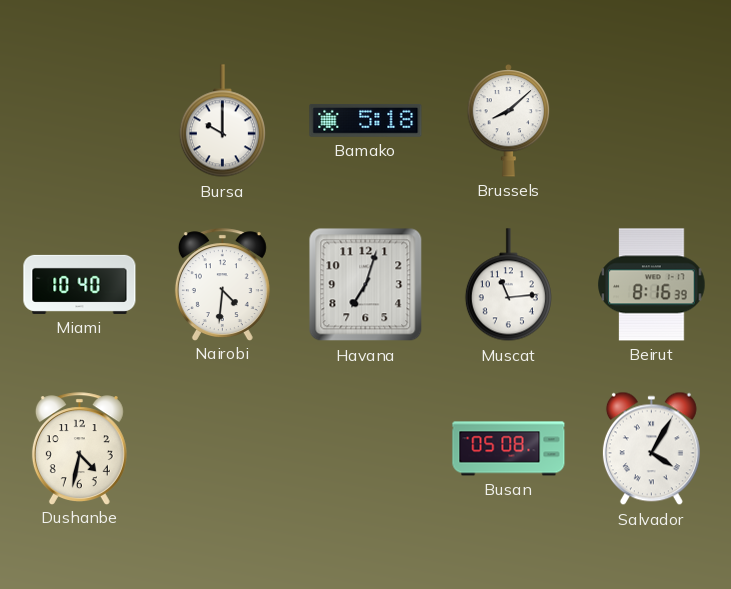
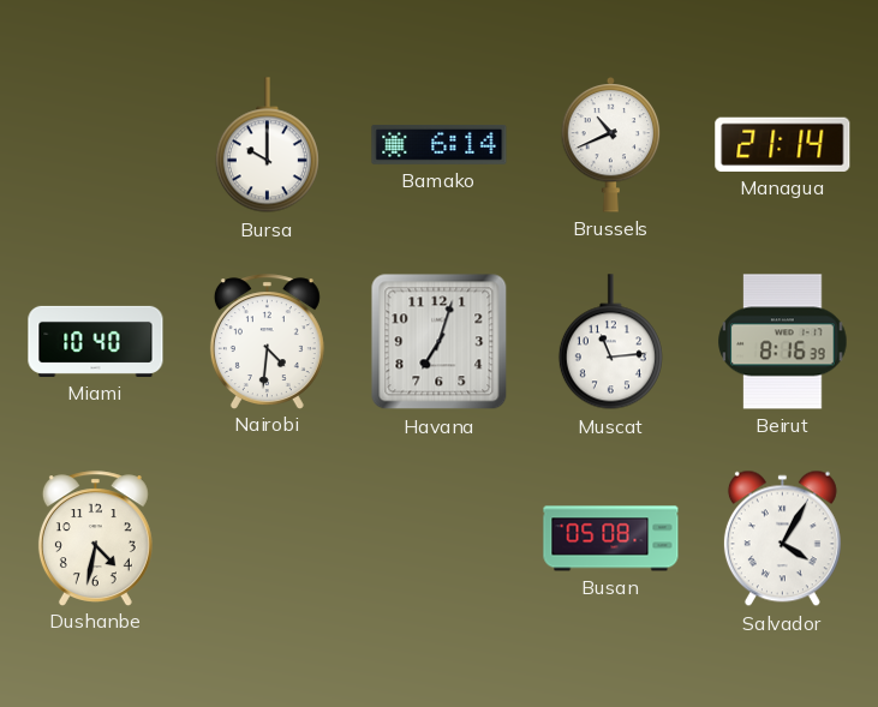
Bamako: 5:18 -> 6:14
Brussels: 8:08 -> 10:41
Managua: none -> 21:14
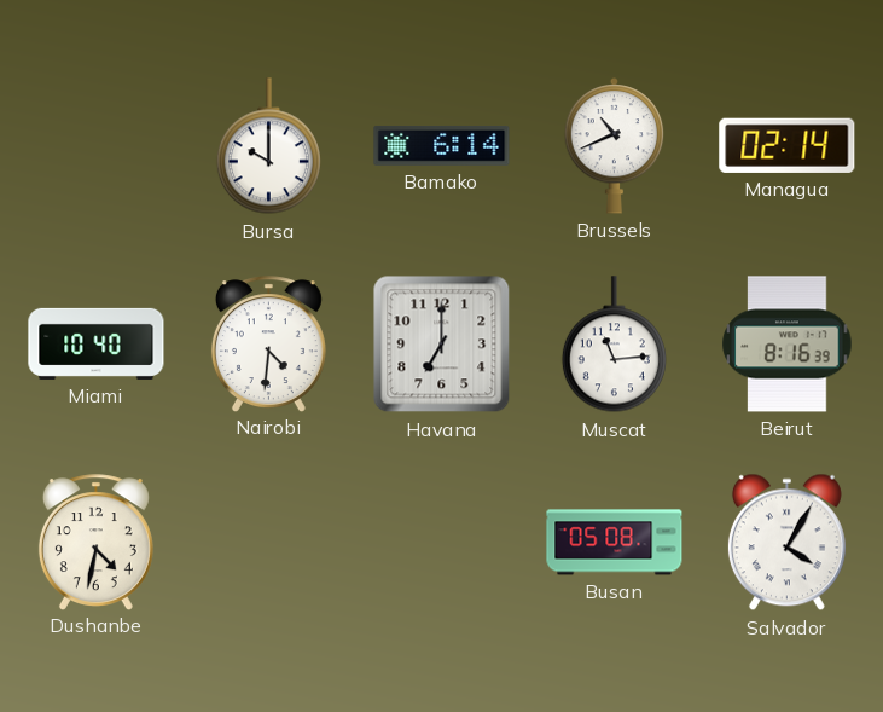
Managua: 21:14 -> 02:14
Havana: 7:03 -> 7:00
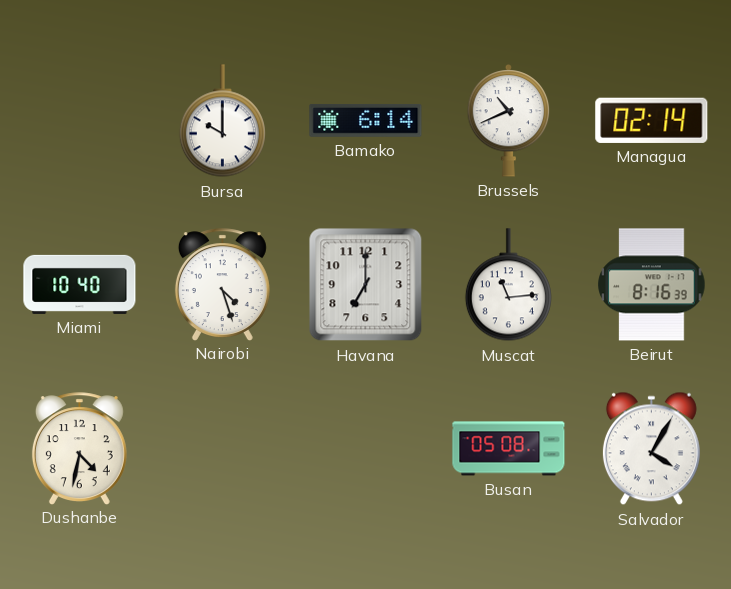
Nairobi: 4:31 -> 4:27
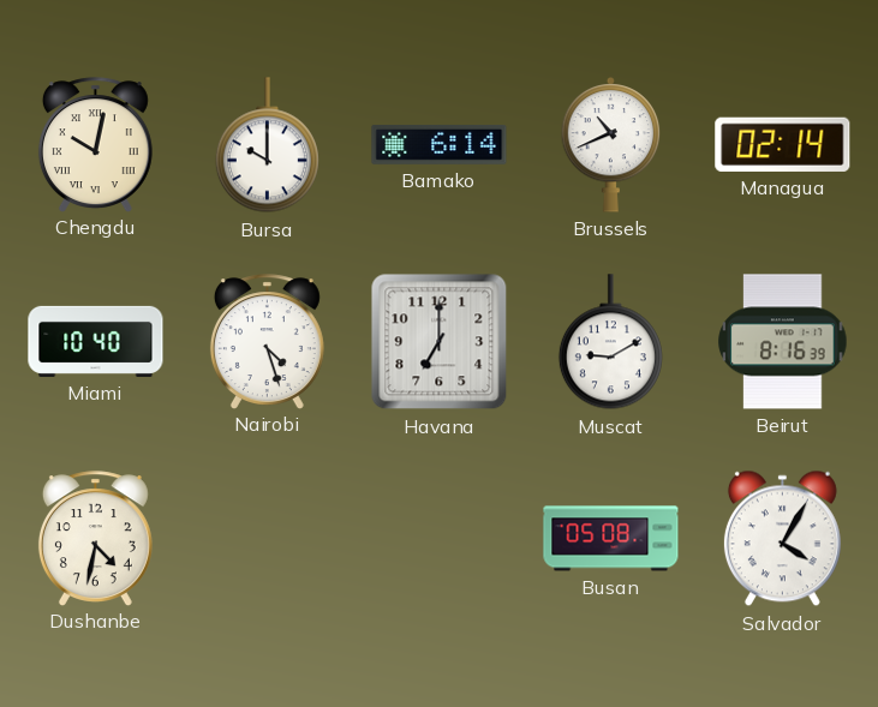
Chengdu: none -> 10:02
Muscat: 11:14 -> 9:10
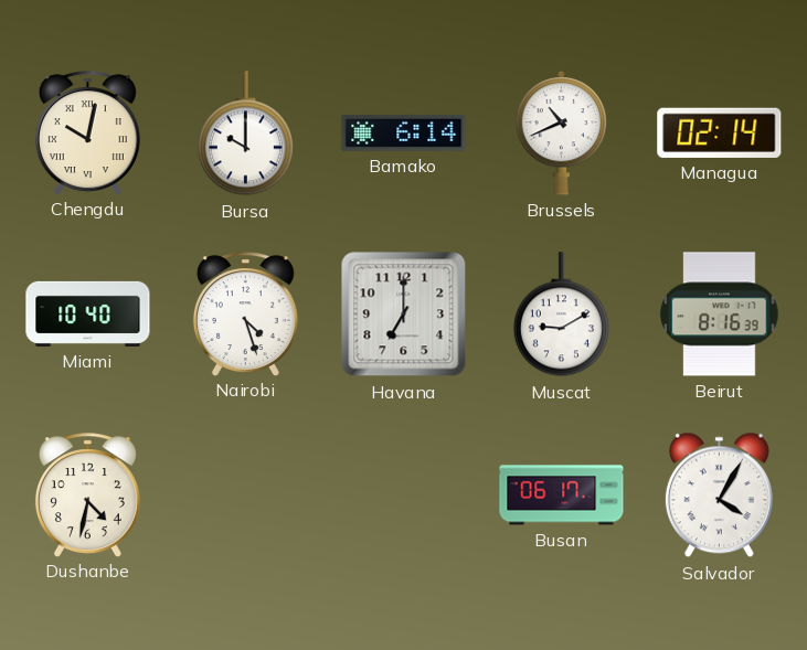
Busan: 05:08 -> 06:17
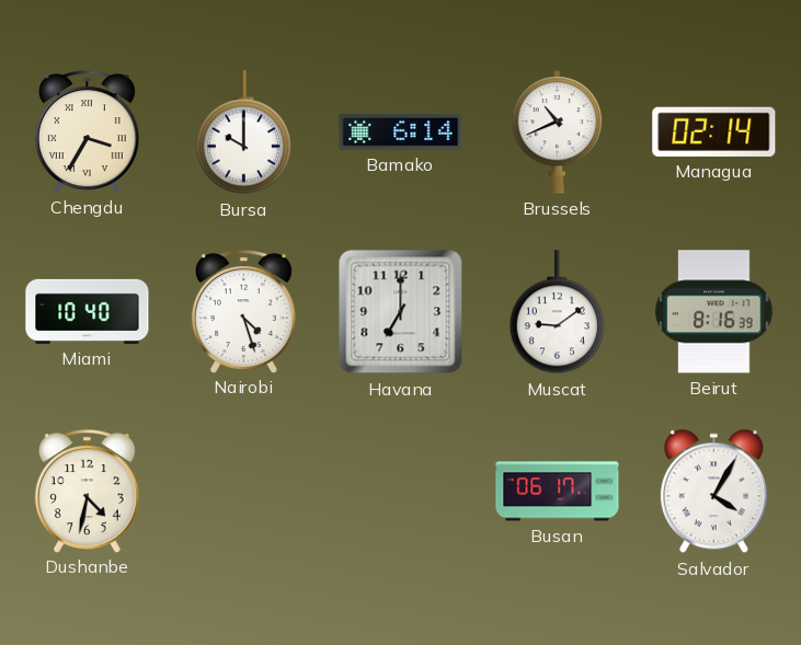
Chengdu: 10:02 -> 3:35
Muscat: 9:10 -> 9:09
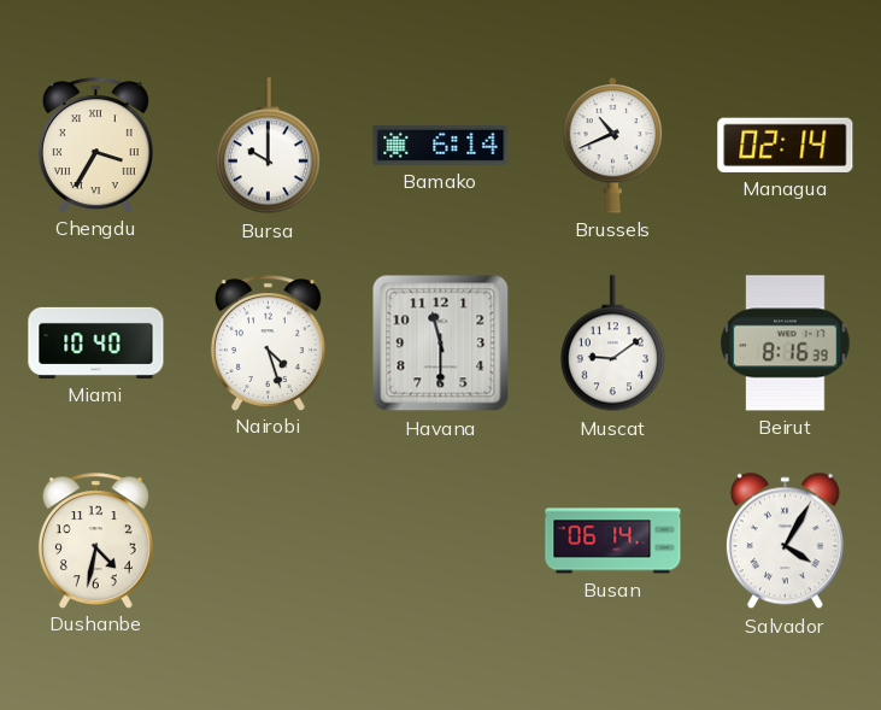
Havana: 7:00 -> 11:30
Busan: 06:17 -> 06:14
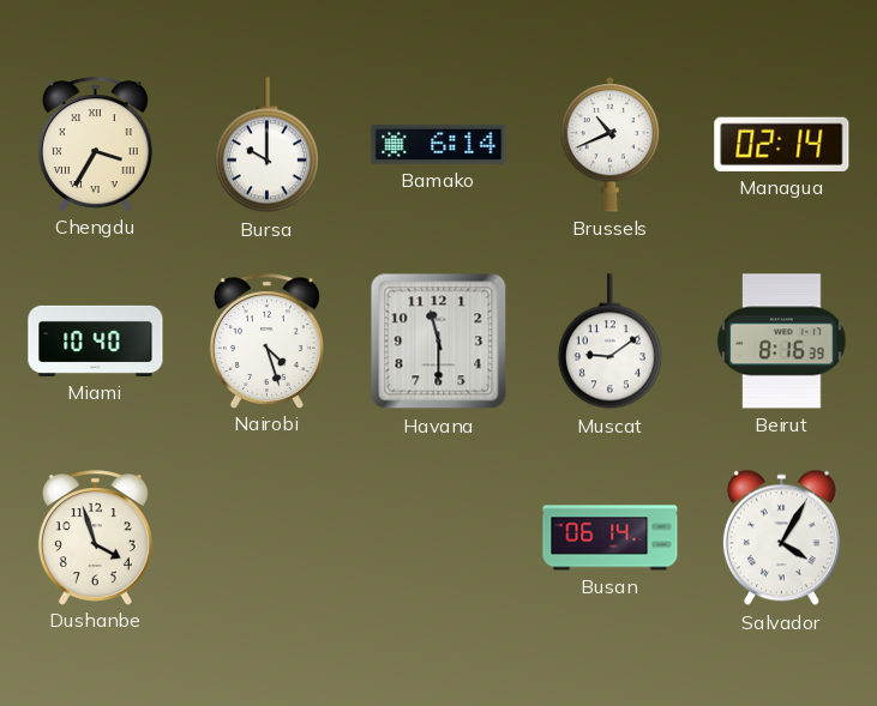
Dushanbe: 4:32 -> 3:57
